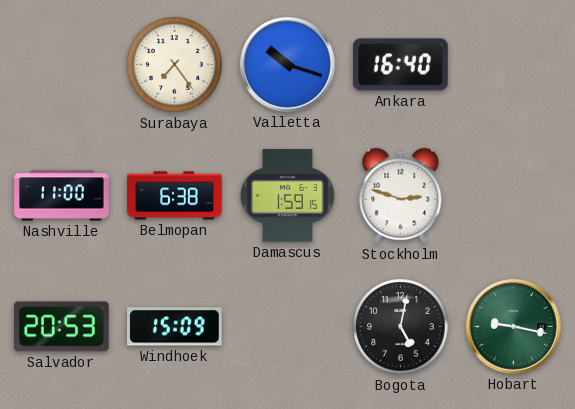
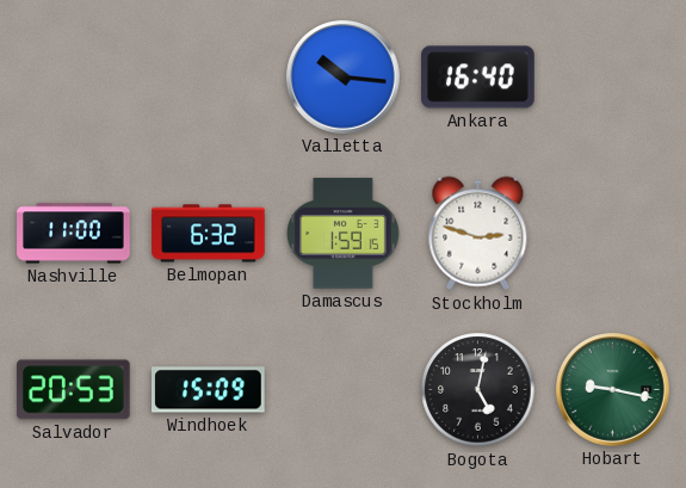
Surabaya: 7:24 -> none
Valletta: 10:18 -> 10:16
Belmopan: 6:38 -> 6:32
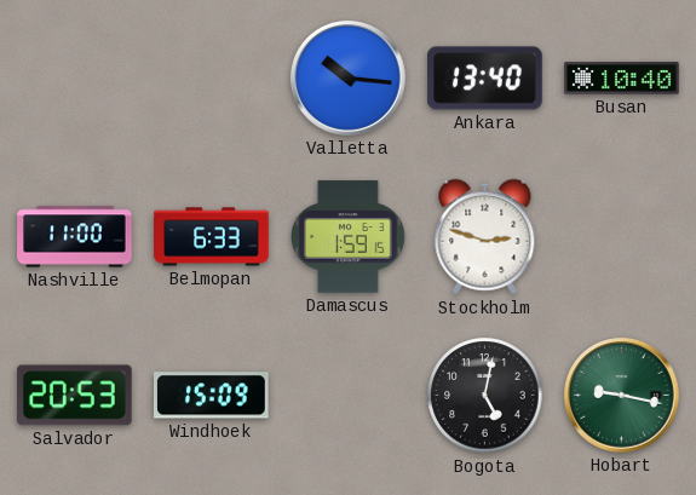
Ankara: 16:40 -> 13:40
Busan: none -> 10:40
Belmopan: 6:32 -> 6:33
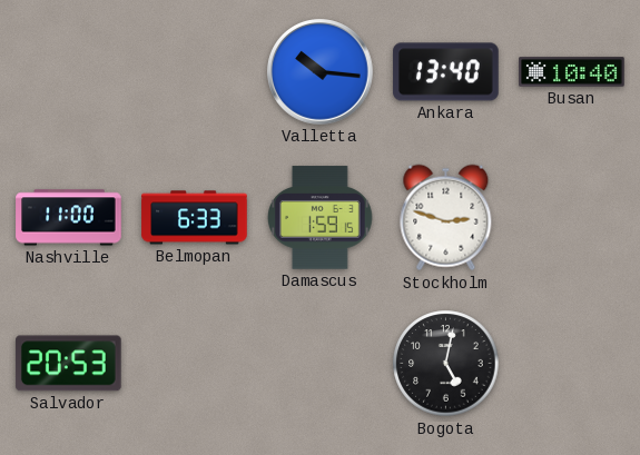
Windhoek: 15:09 -> none
Hobart: 9:17 -> none
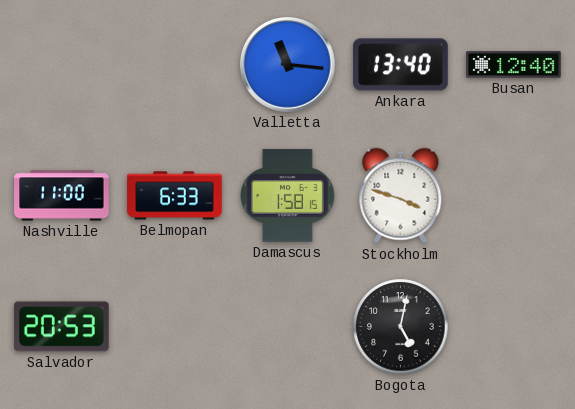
Valletta: 10:16 -> 11:16
Busan: 10:40 -> 12:40
Damascus: 1:59 -> 1:58
Stockholm: 2:48 -> 3:48
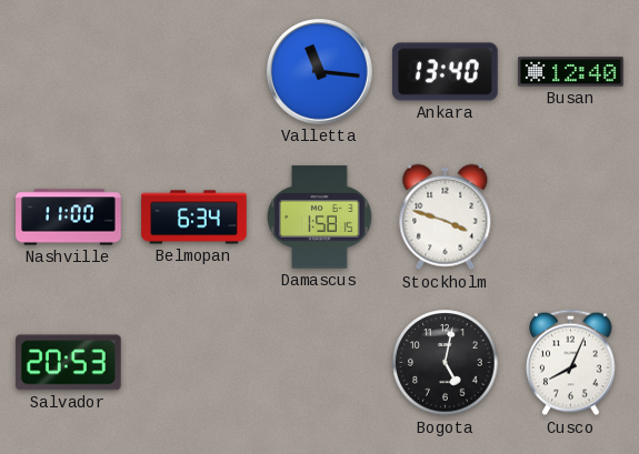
Belmopan: 6:33 -> 6:34
Cusco: none -> 8:04
